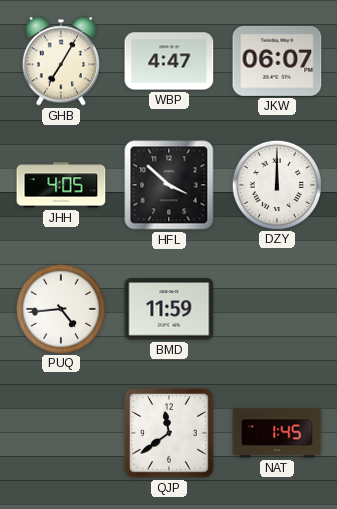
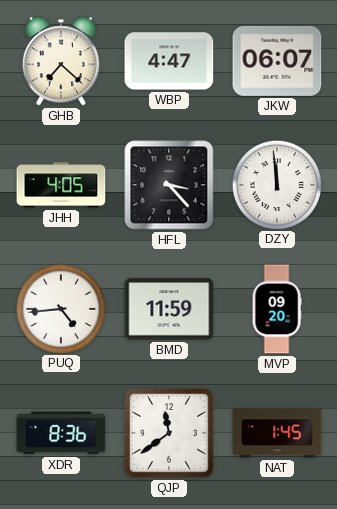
GHB: 7:05 -> 7:22
HFL: 3:52 -> 3:23
DZY: 12:00 -> 11:59
MVP: none -> 09:20
XDR: none -> 8:36
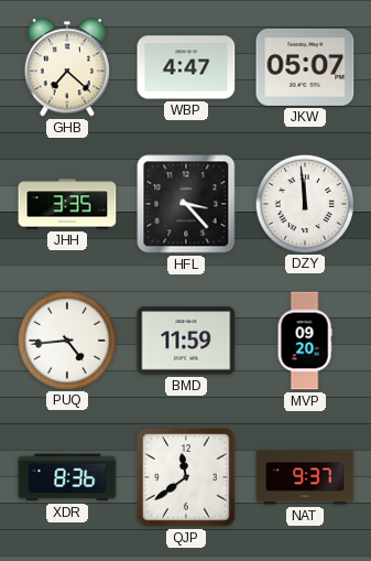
JKW: 06:07 -> 05:07
JHH: 4:05 -> 3:35
NAT: 1:45 -> 9:37
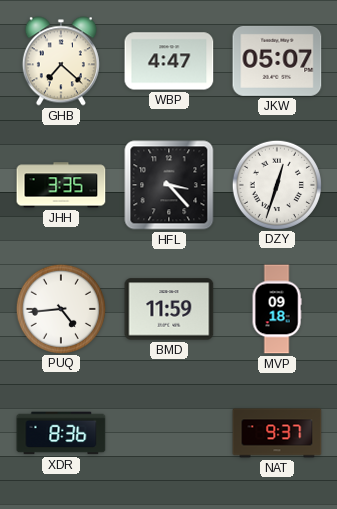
DZY: 11:59 -> 12:33
MVP: 09:20 -> 09:18
QJP: 11:39 -> none
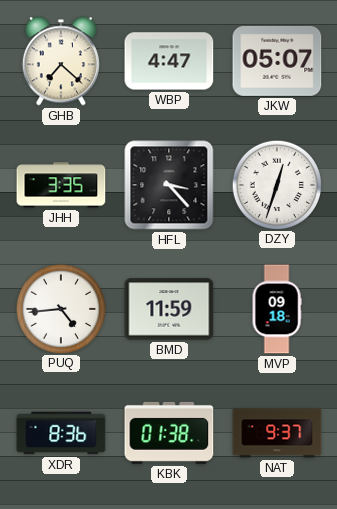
KBK: none -> 01:38
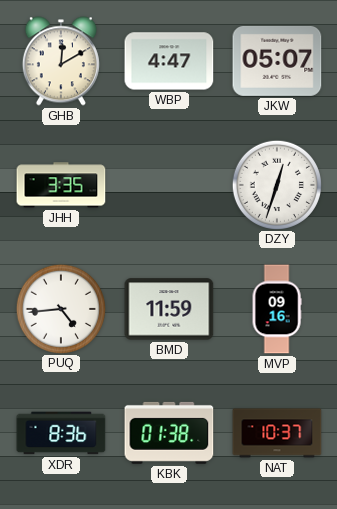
GHB: 7:22 -> 12:10
HFL: 3:23 -> none
MVP: 09:18 -> 09:16
NAT: 9:37 -> 10:37
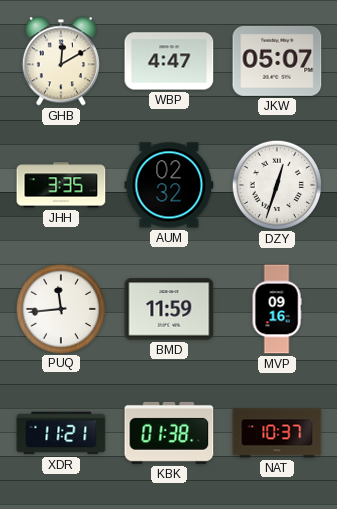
AUM: none -> 02:32
PUQ: 4:44 -> 11:44
XDR: 8:36 -> 11:21
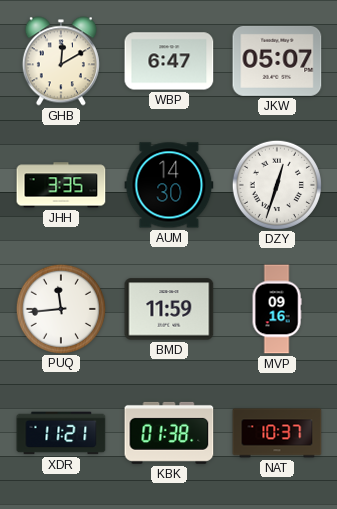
WBP: 4:47 -> 6:47
AUM: 02:32 -> 14:30
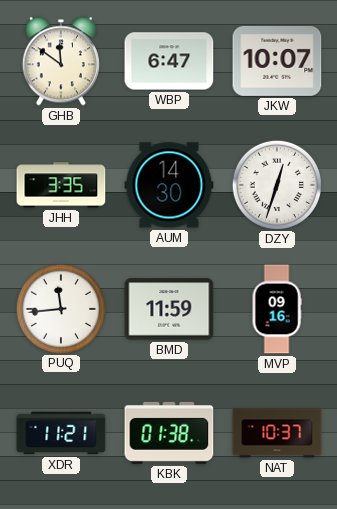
GHB: 12:10 -> 11:51
JKW: 05:07 -> 10:07
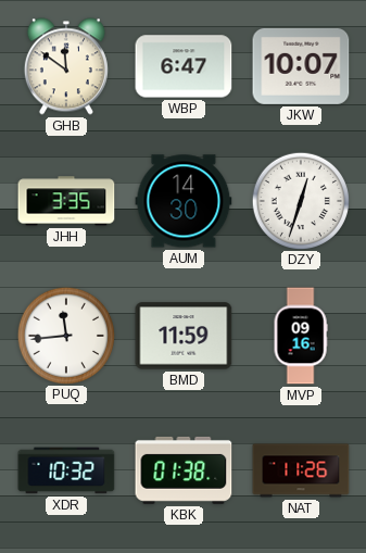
XDR: 11:21 -> 10:32
NAT: 10:37 -> 11:26
